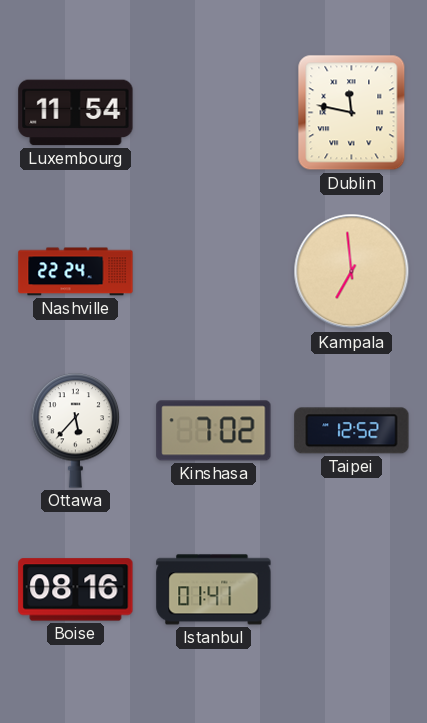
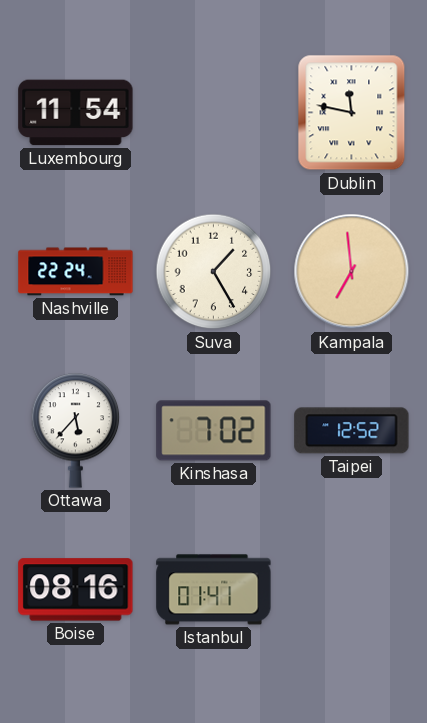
Suva: none -> 1:25
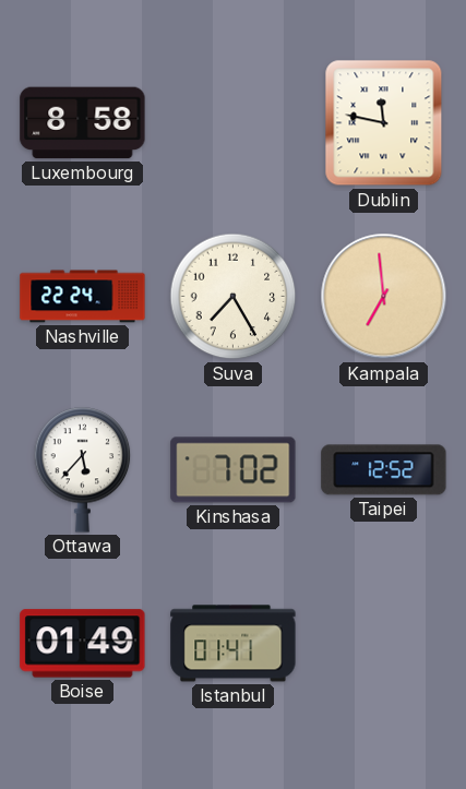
Luxembourg: 11:54 -> 8:58
Suva: 1:25 -> 7:25
Boise: 08:16 -> 01:49
